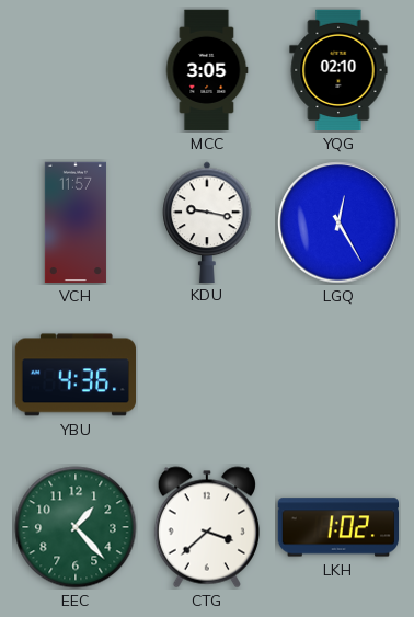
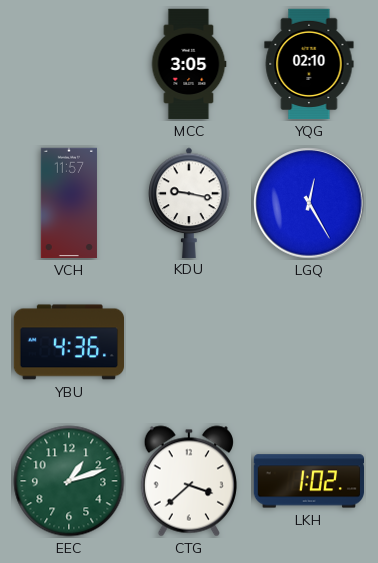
EEC: 1:23 -> 1:12
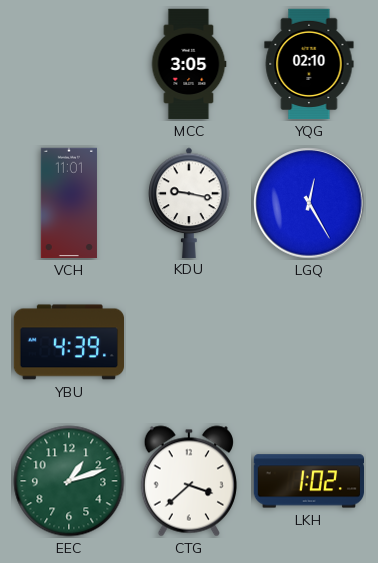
VCH: 11:57 -> 11:01
YBU: 4:36 -> 4:39
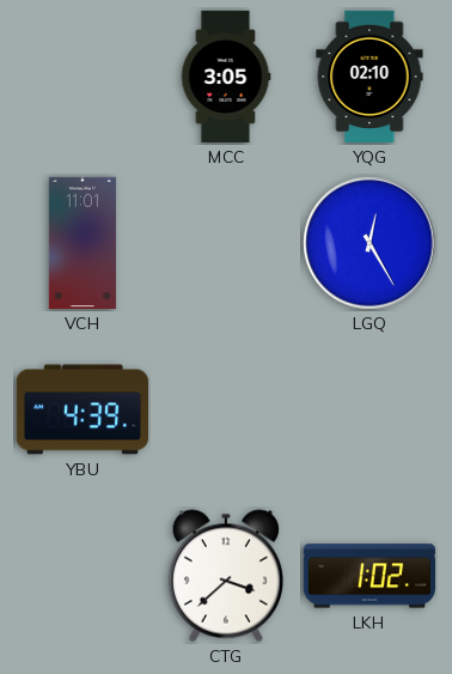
KDU: 9:17 -> none
EEC: 1:12 -> none
